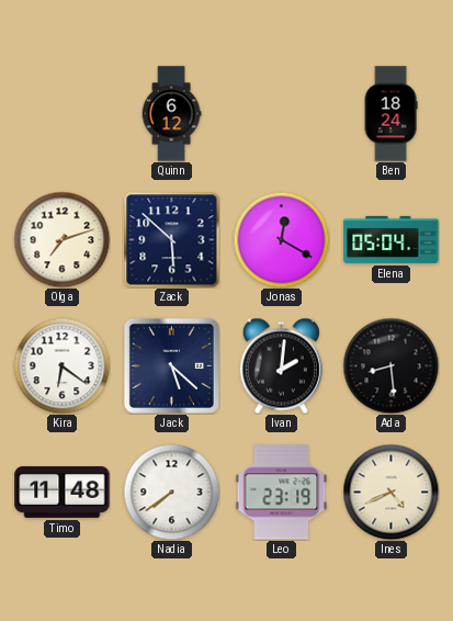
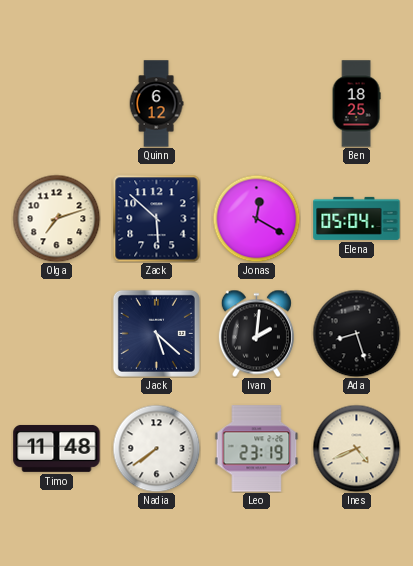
Ben: 18:24 -> 18:25
Kira: 6:21 -> none
Ada: 8:29 -> 8:27
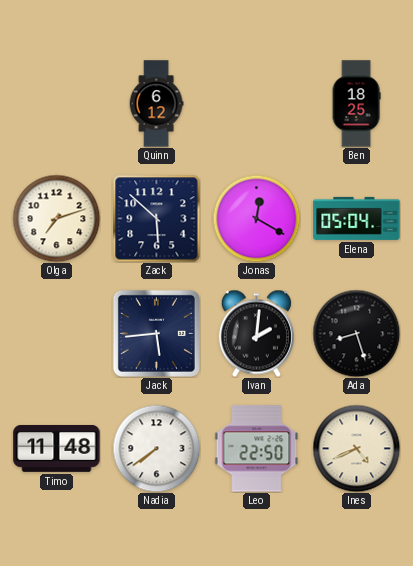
Jack: 5:22 -> 5:44
Leo: 23:19 -> 22:50
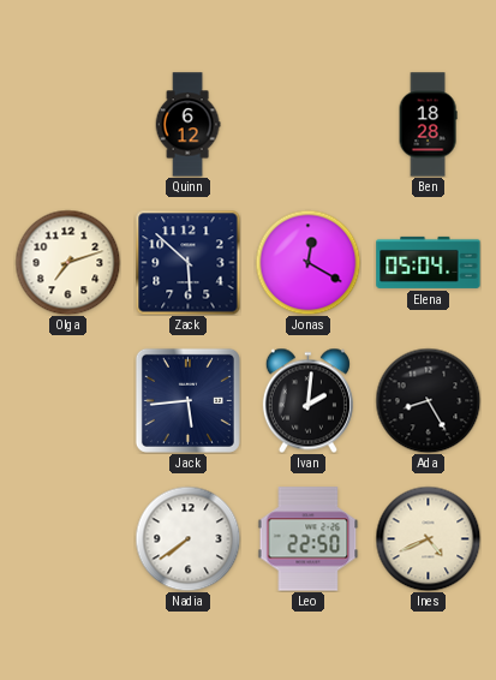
Ben: 18:25 -> 18:28
Ada: 8:27 -> 8:25
Timo: 11:48 -> none
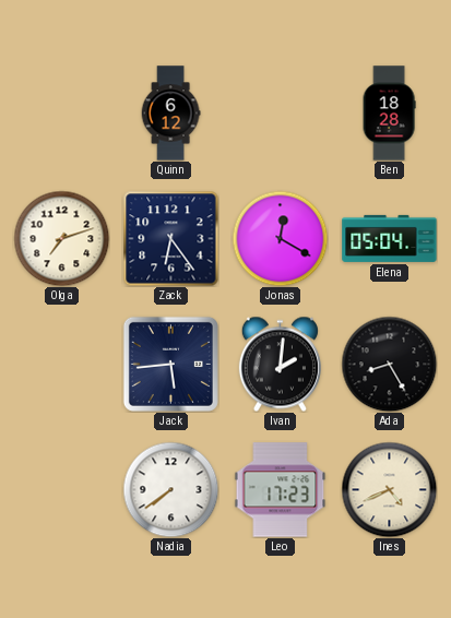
Zack: 5:52 -> 6:24
Leo: 22:50 -> 17:23
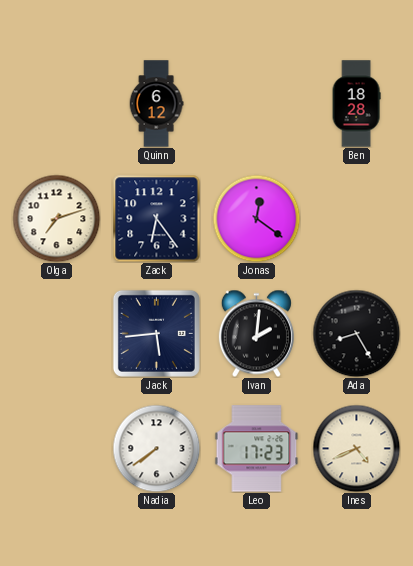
Jonas: 12:20 -> 12:21
Elena: 05:04 -> none
